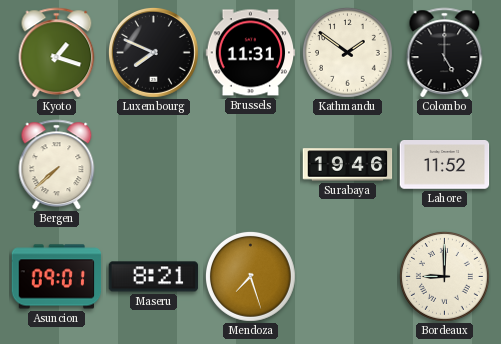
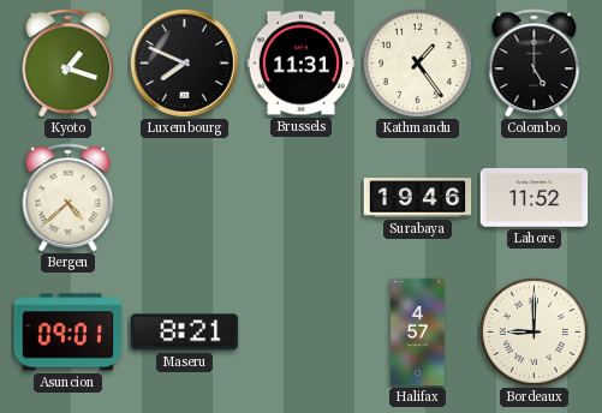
Kathmandu: 1:51 -> 1:24
Bergen: 7:38 -> 4:38
Mendoza: 7:27 -> none
Halifax: none -> 4:57
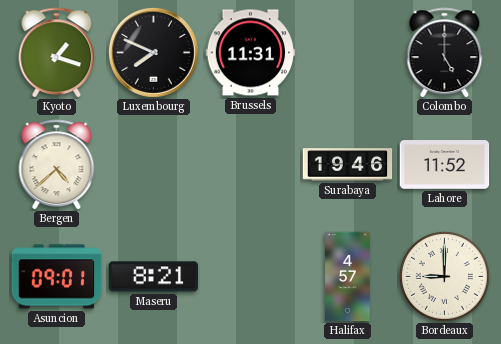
Kathmandu: 1:24 -> none
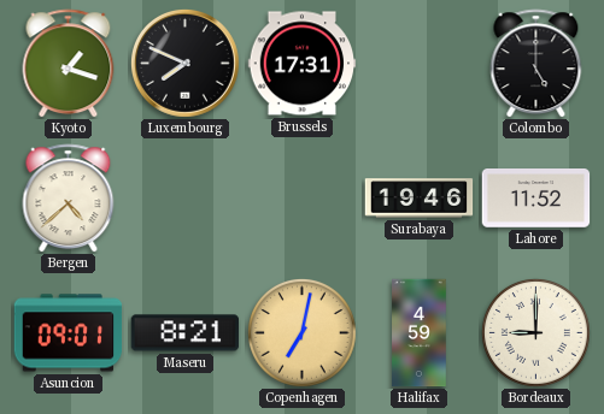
Brussels: 11:31 -> 17:31
Copenhagen: none -> 7:02
Halifax: 4:57 -> 4:59
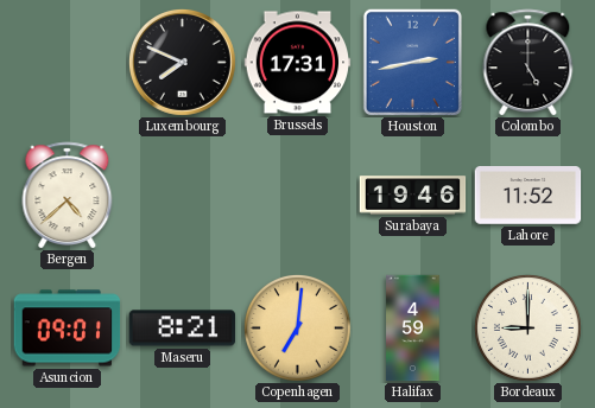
Kyoto: 1:18 -> none
Houston: none -> 2:43
Copenhagen: 7:02 -> 7:01
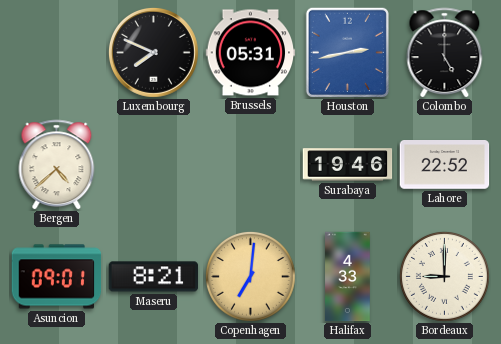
Brussels: 17:31 -> 05:31
Lahore: 11:52 -> 22:52
Halifax: 4:59 -> 4:33
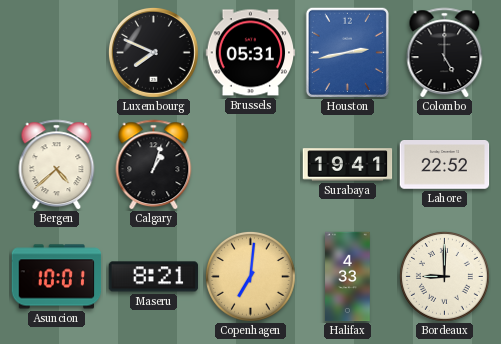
Calgary: none -> 1:03
Surabaya: 19:46 -> 19:41
Asuncion: 09:01 -> 10:01
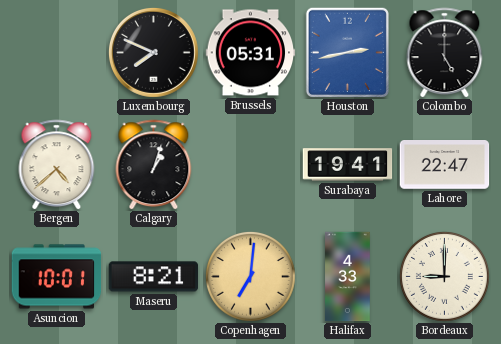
Lahore: 22:52 -> 22:47
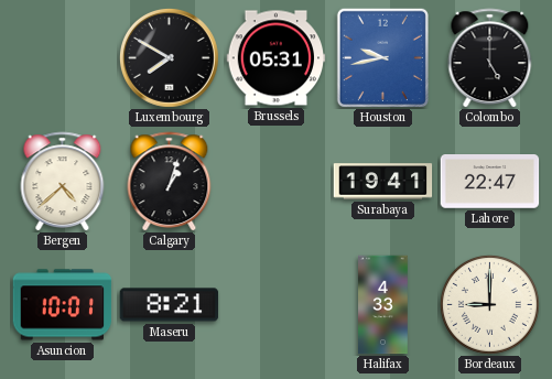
Luxembourg: 7:49 -> 7:50
Houston: 2:43 -> 9:43
Copenhagen: 7:01 -> none
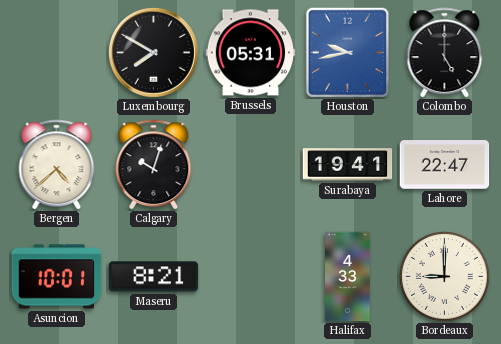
Calgary: 1:03 -> 10:03
